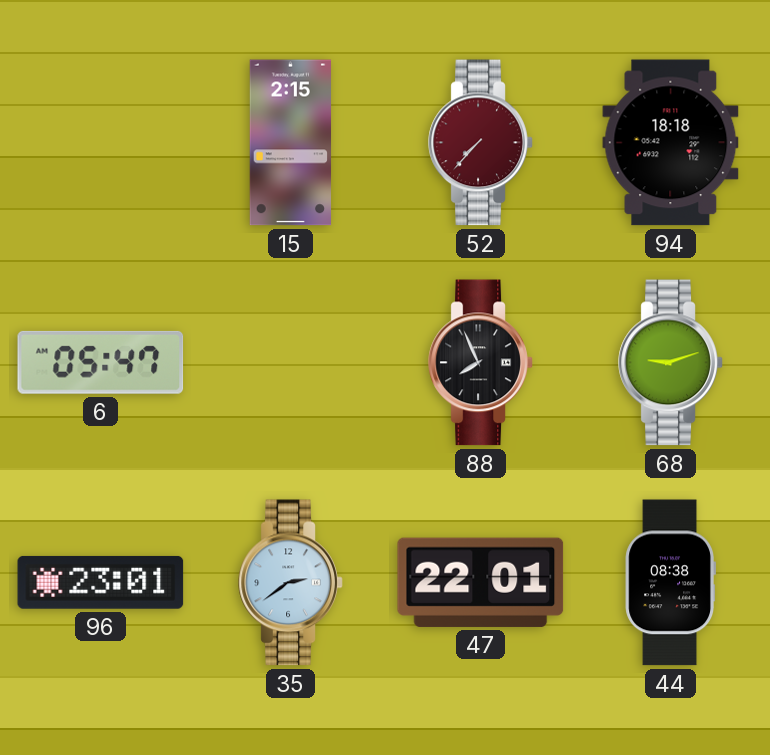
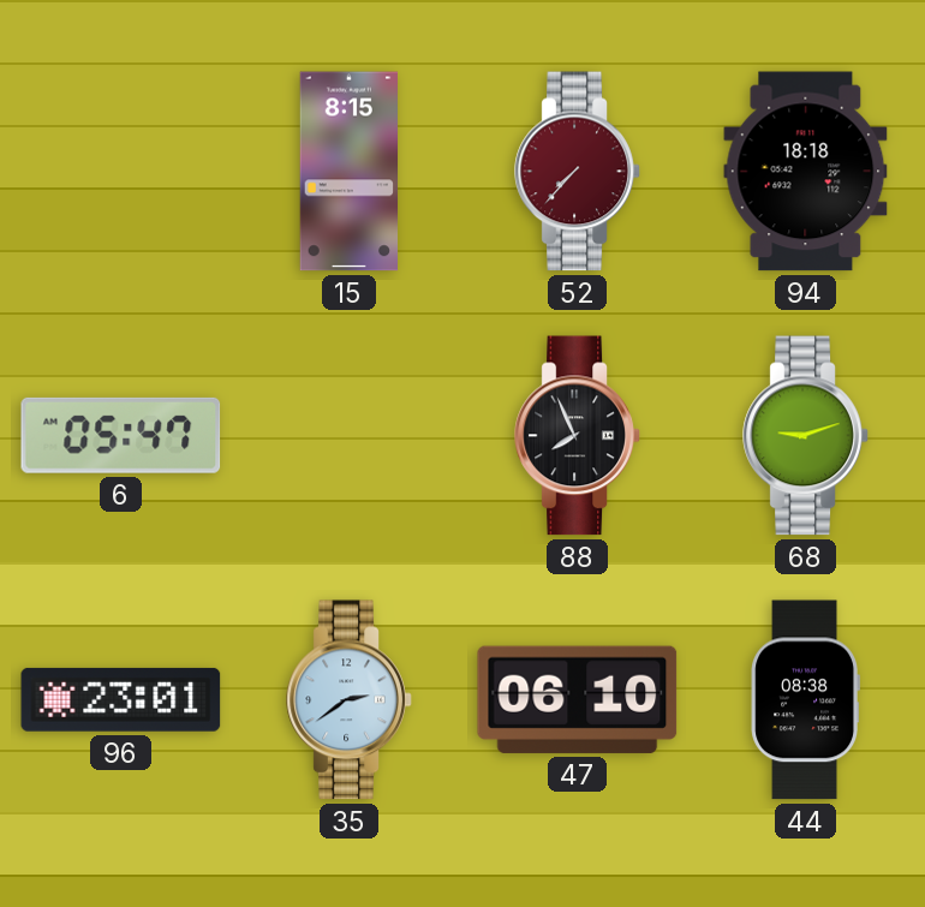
15: 2:15 -> 8:15
47: 22:01 -> 06:10
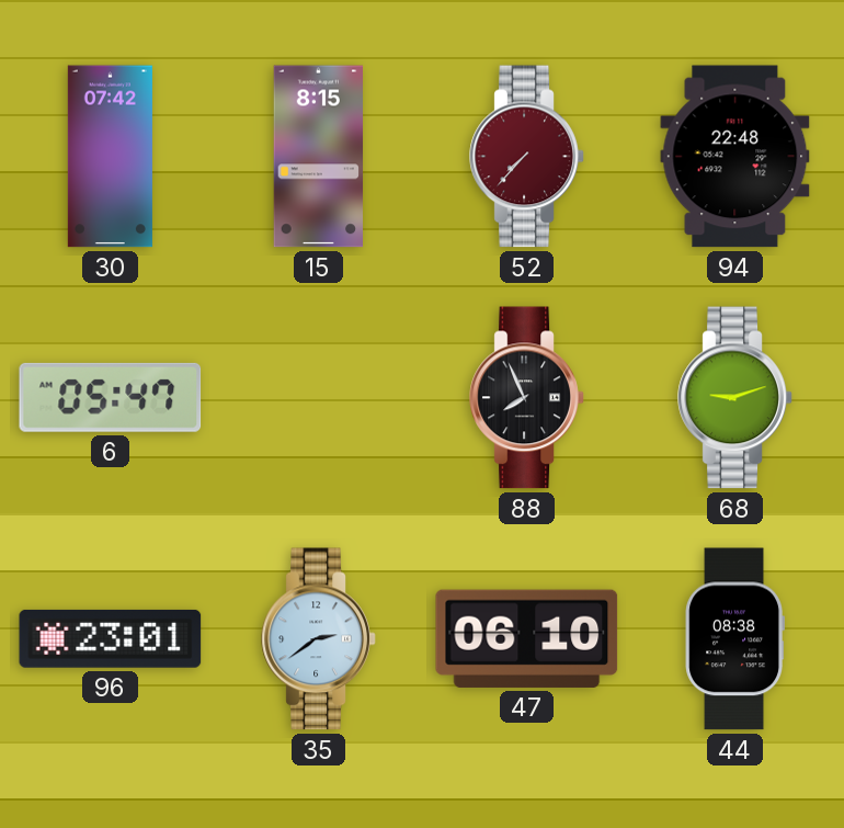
30: none -> 07:42
94: 18:18 -> 22:48
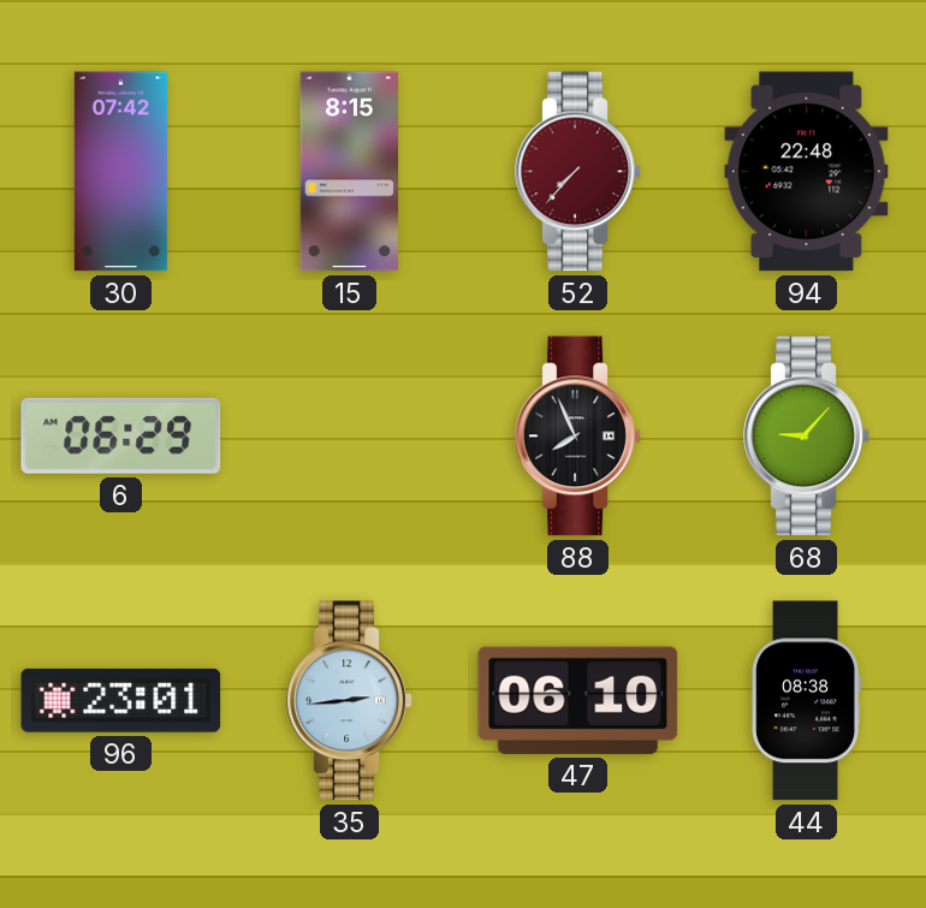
6: 05:47 -> 06:29
68: 9:12 -> 9:07
35: 2:39 -> 2:44
